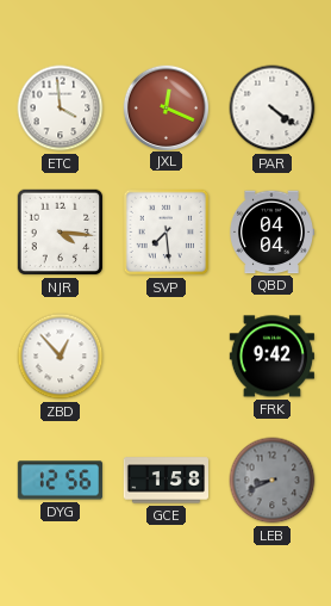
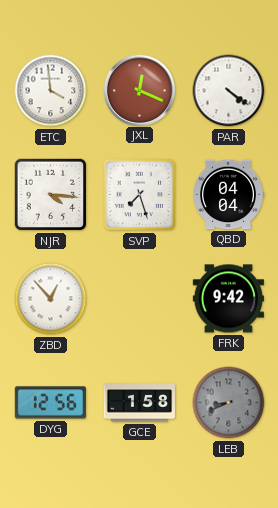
SVP: 7:29 -> 7:27
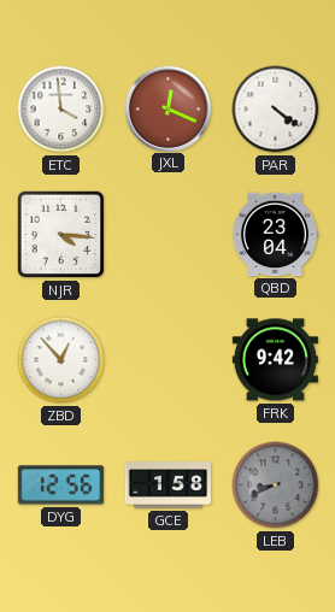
SVP: 7:27 -> none
QBD: 04:04 -> 23:04
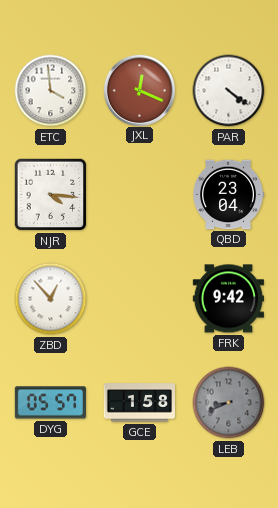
DYG: 12:56 -> 05:57
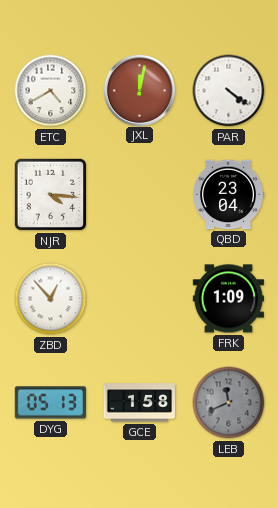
ETC: 3:59 -> 4:40
JXL: 12:19 -> 12:02
FRK: 9:42 -> 1:09
DYG: 05:57 -> 05:13
LEB: 8:41 -> 11:41
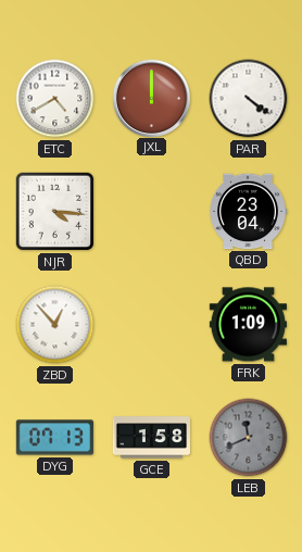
JXL: 12:02 -> 12:00
DYG: 05:13 -> 07:13
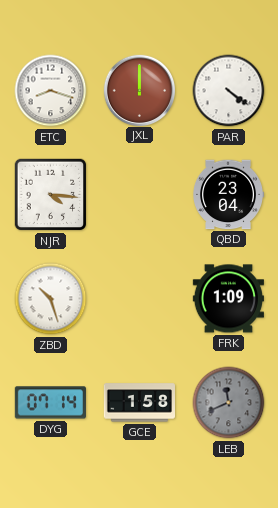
ETC: 4:40 -> 8:18
ZBD: 12:53 -> 10:27
DYG: 07:13 -> 07:14
